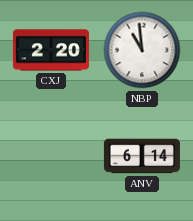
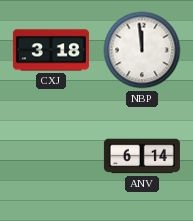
CXJ: 2:20 -> 3:18
NBP: 10:59 -> 11:59
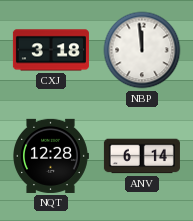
NQT: none -> 12:28
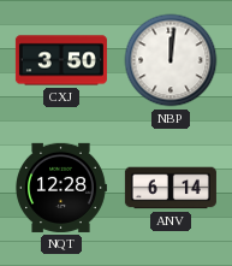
CXJ: 3:18 -> 3:50
NBP: 11:59 -> 12:01
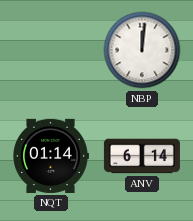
CXJ: 3:50 -> none
NQT: 12:28 -> 01:14
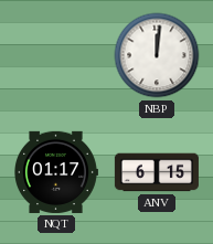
NQT: 01:14 -> 01:17
ANV: 6:14 -> 6:15
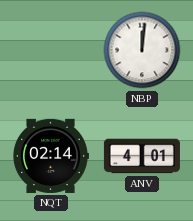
NQT: 01:17 -> 02:14
ANV: 6:15 -> 4:01
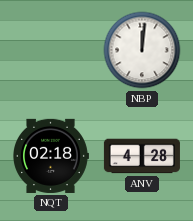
NQT: 02:14 -> 02:18
ANV: 4:01 -> 4:28
